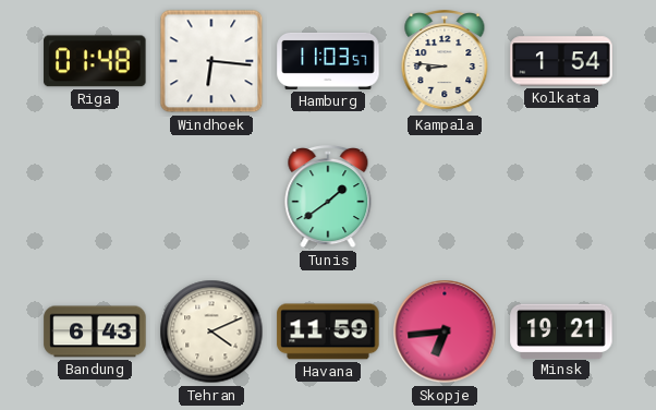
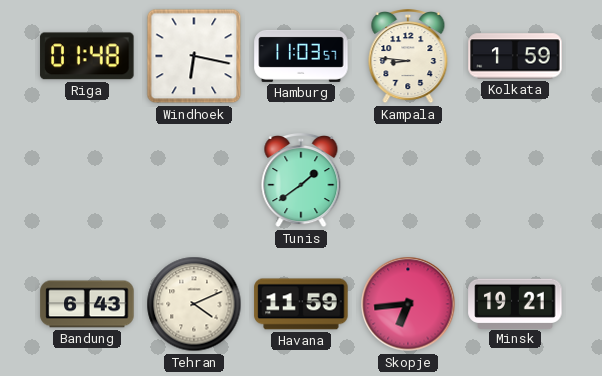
Windhoek: 6:16 -> 6:17
Kolkata: 1:54 -> 1:59
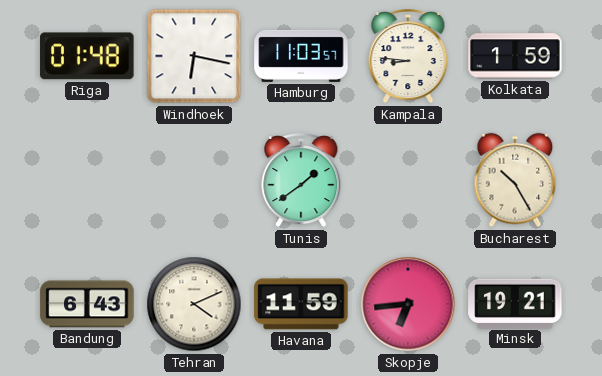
Bucharest: none -> 10:25
